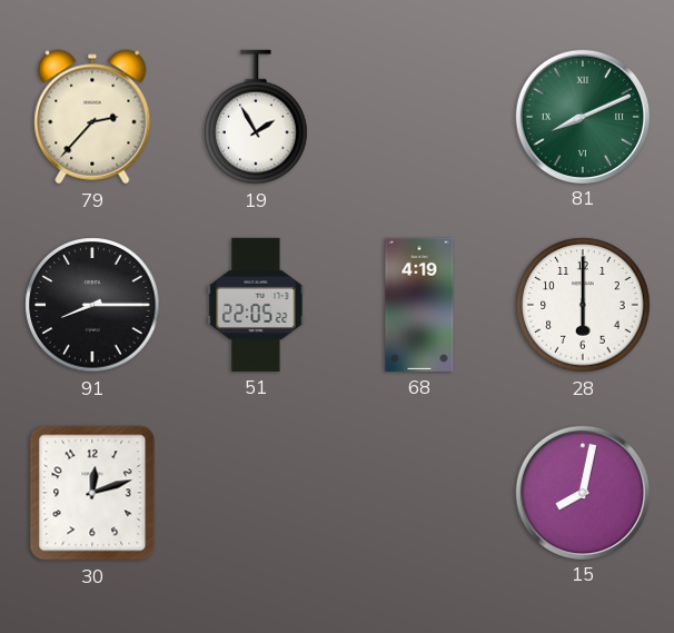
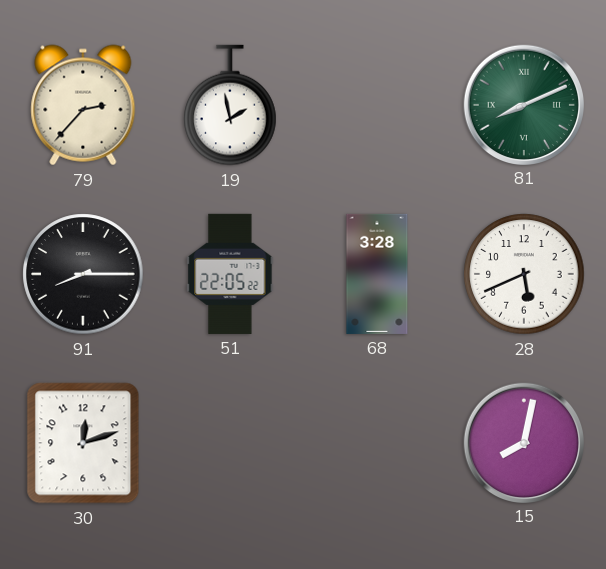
19: 1:55 -> 1:58
68: 4:19 -> 3:28
28: 6:00 -> 5:41
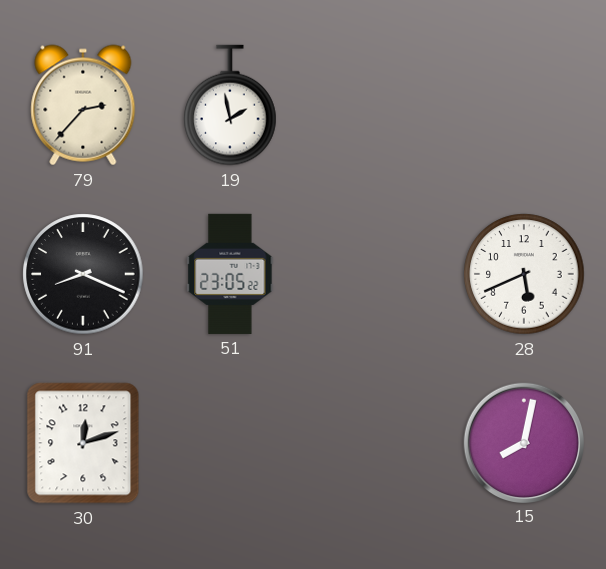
81: 8:11 -> none
91: 8:15 -> 8:19
51: 22:05 -> 23:05
68: 3:28 -> none
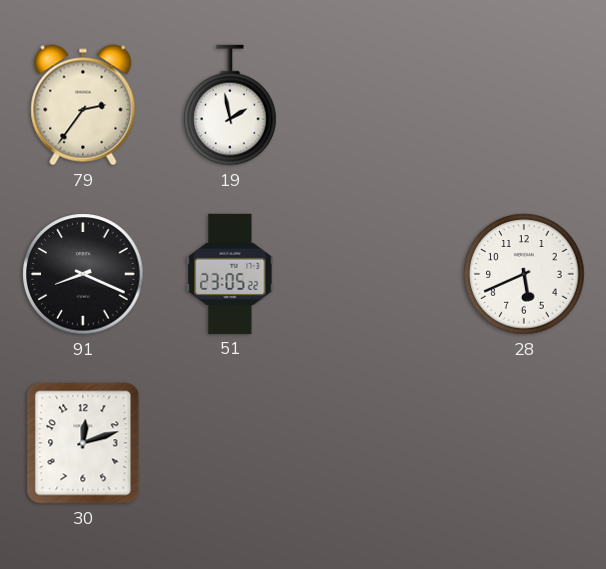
79: 2:37 -> 2:36
15: 8:02 -> none
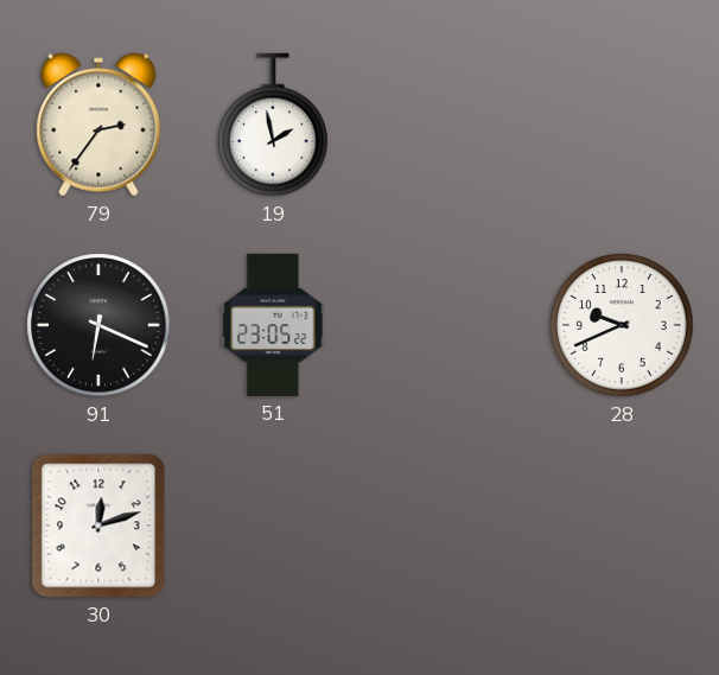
91: 8:19 -> 6:19
28: 5:41 -> 9:41
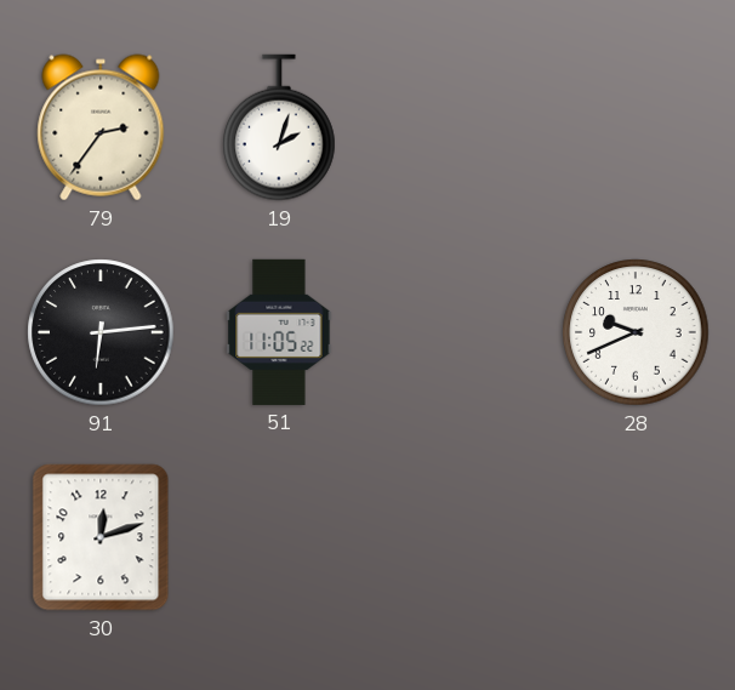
19: 1:58 -> 2:03
91: 6:19 -> 6:14
51: 23:05 -> 11:05
